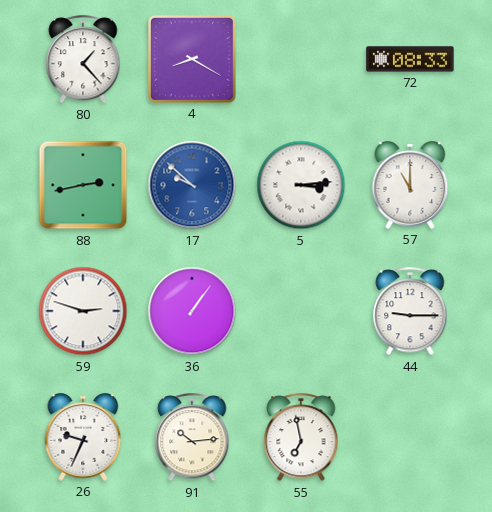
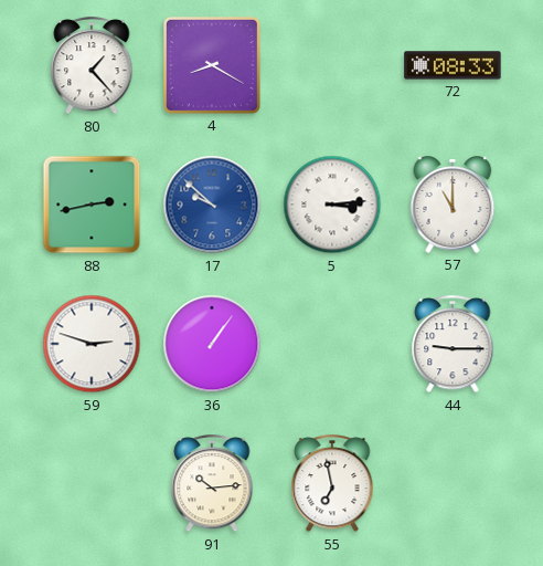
26: 9:34 -> none
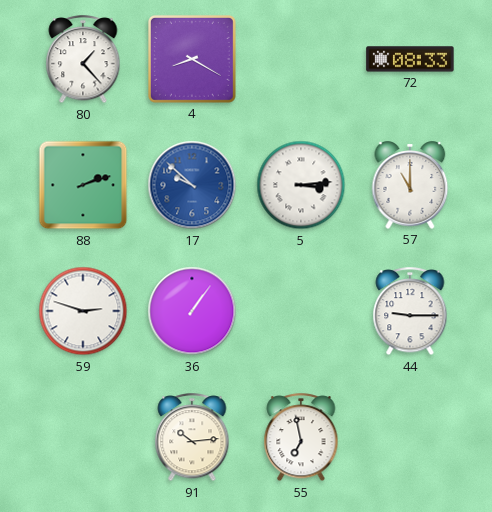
88: 2:43 -> 2:12
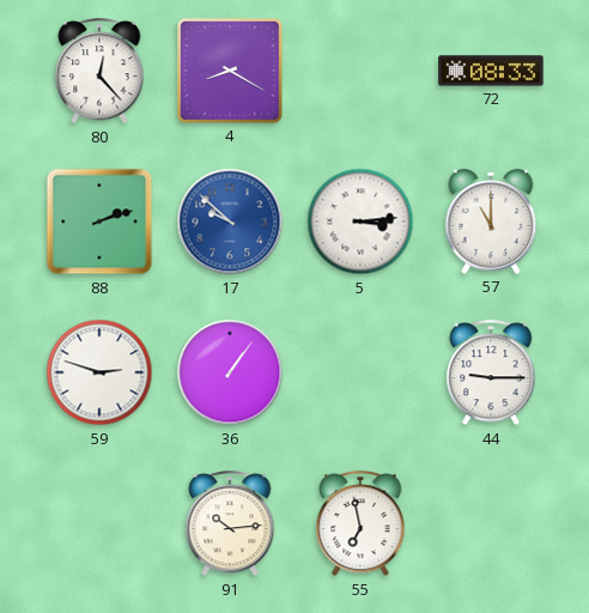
80: 1:23 -> 12:23
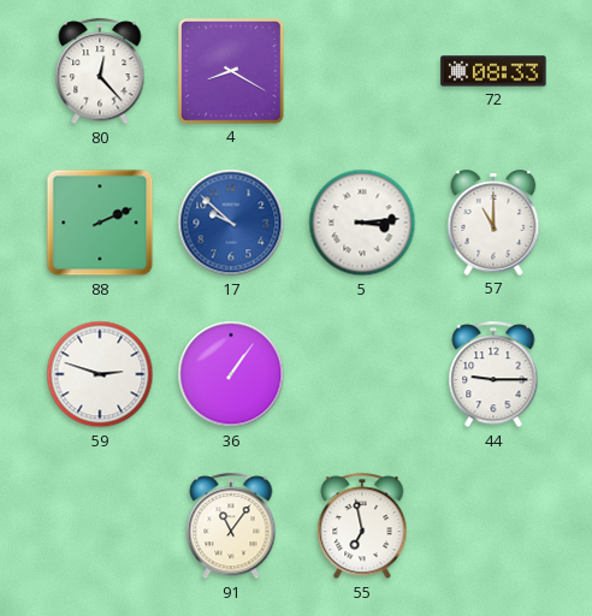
88: 2:12 -> 2:11
91: 10:14 -> 11:06
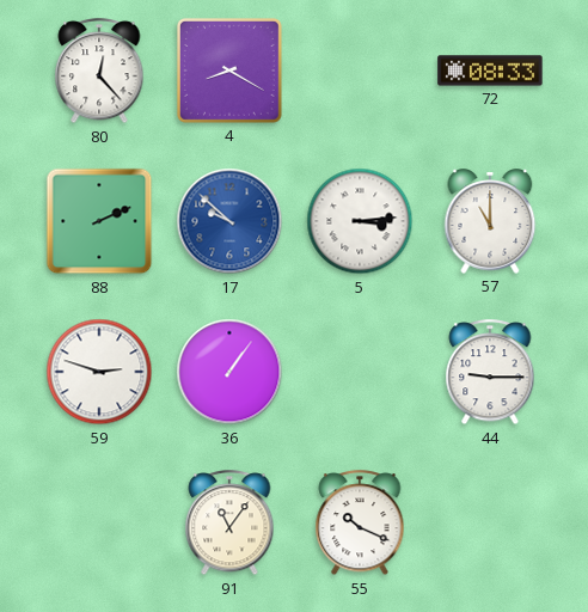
55: 6:58 -> 10:19
